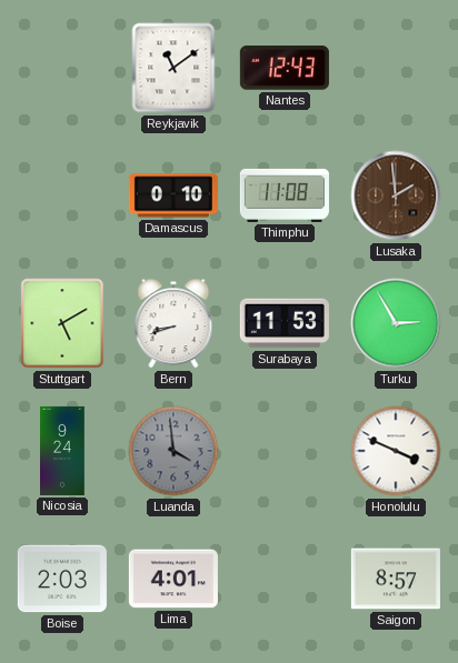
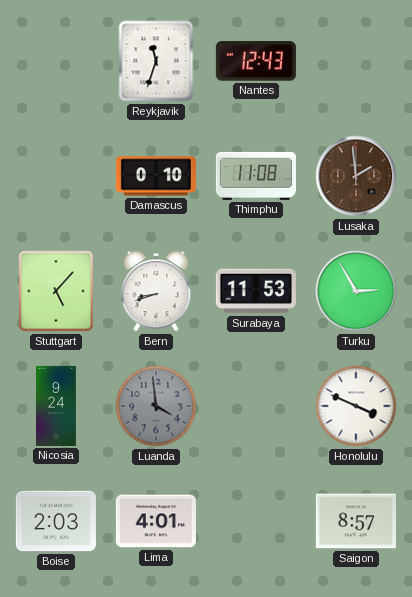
Reykjavik: 11:09 -> 11:33
Stuttgart: 5:10 -> 5:07
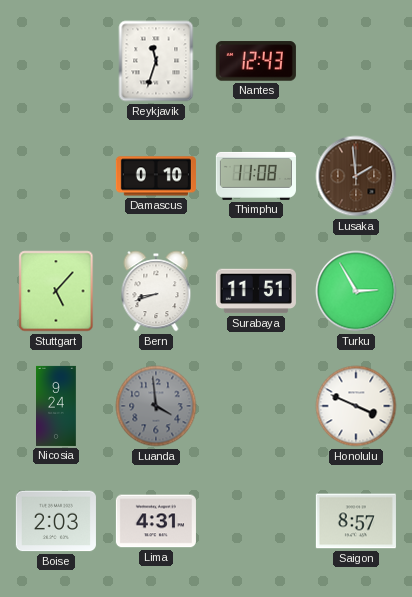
Surabaya: 11:53 -> 11:51
Lima: 4:01 -> 4:31
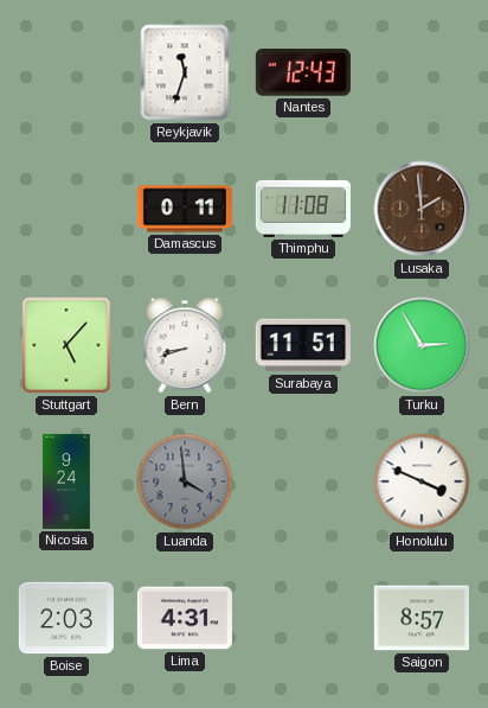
Damascus: 0:10 -> 0:11
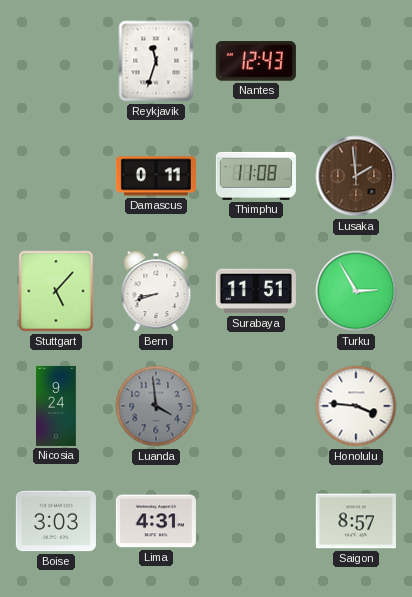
Honolulu: 3:49 -> 3:46
Boise: 2:03 -> 3:03
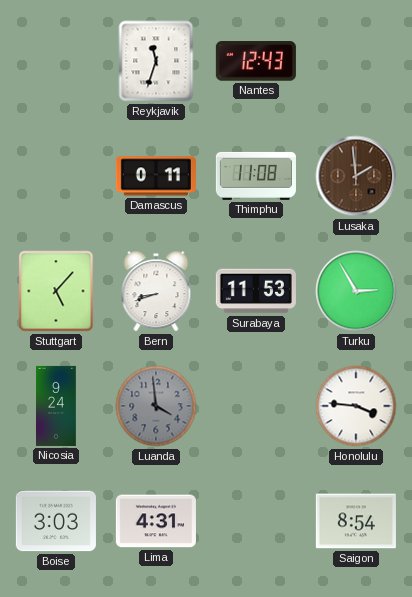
Surabaya: 11:51 -> 11:53
Saigon: 8:57 -> 8:54
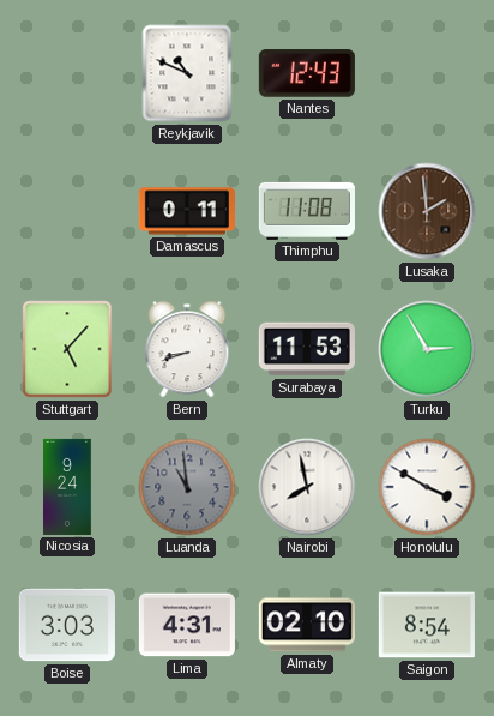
Reykjavik: 11:33 -> 10:49
Luanda: 3:59 -> 10:59
Nairobi: none -> 7:58
Honolulu: 3:46 -> 3:50
Almaty: none -> 02:10
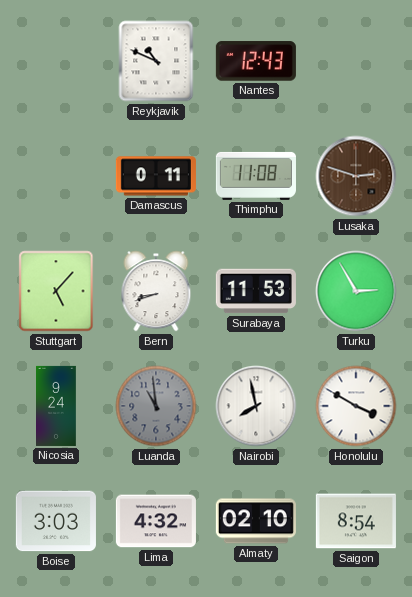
Lusaka: 1:59 -> 2:48
Lima: 4:31 -> 4:32
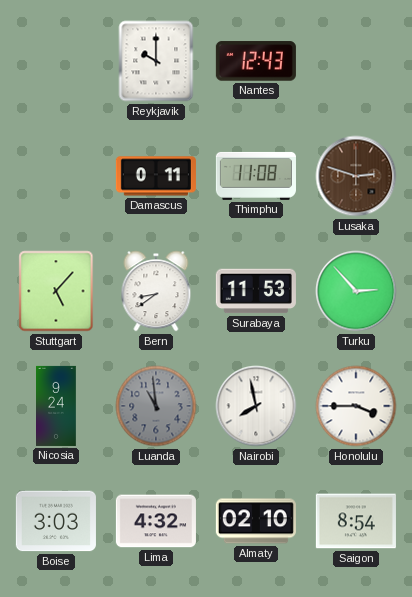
Reykjavik: 10:49 -> 10:00
Bern: 8:42 -> 8:39
Turku: 2:55 -> 2:53
Honolulu: 3:50 -> 3:45
